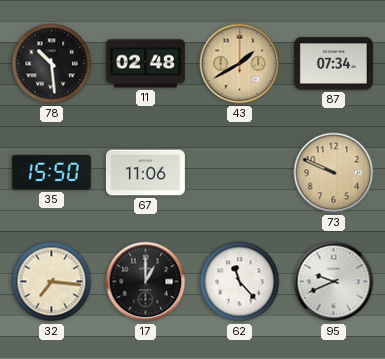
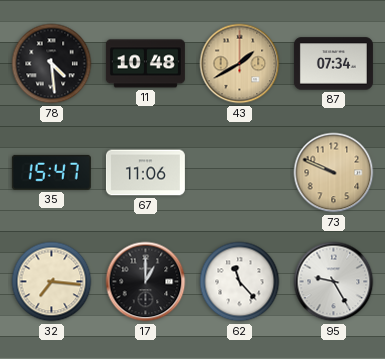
78: 10:29 -> 4:29
11: 02:48 -> 10:48
35: 15:50 -> 15:47
95: 9:41 -> 9:25
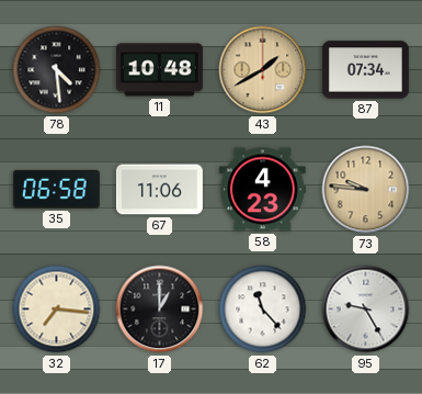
35: 15:47 -> 06:58
58: none -> 4:23
73: 9:49 -> 9:46
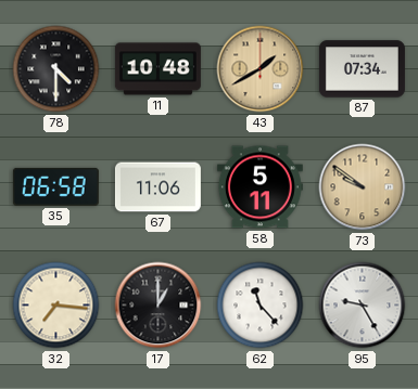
78: 4:29 -> 4:30
58: 4:23 -> 5:11
73: 9:46 -> 9:51
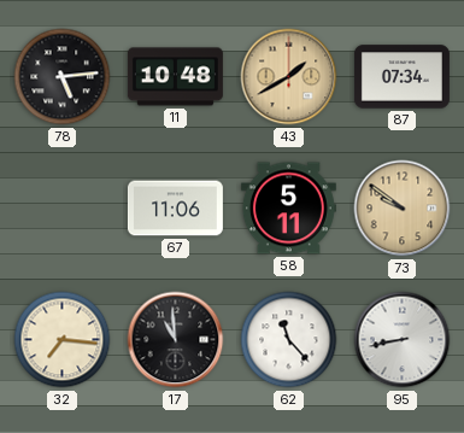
78: 4:30 -> 5:14
35: 06:58 -> none
17: 1:00 -> 10:59
95: 9:25 -> 8:43
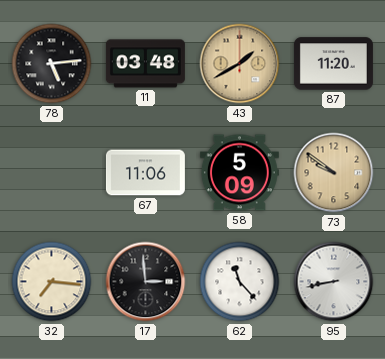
11: 10:48 -> 03:48
87: 07:34 -> 11:20
58: 5:11 -> 5:09
17: 10:59 -> 2:59
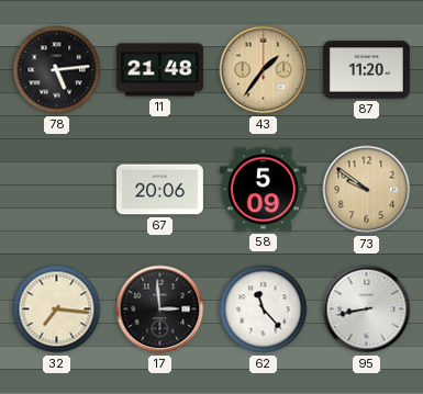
11: 03:48 -> 21:48
43: 1:40 -> 1:36
67: 11:06 -> 20:06
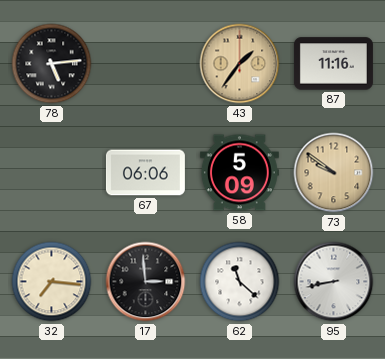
11: 21:48 -> none
87: 11:20 -> 11:16
67: 20:06 -> 06:06
62: 11:23 -> 11:22
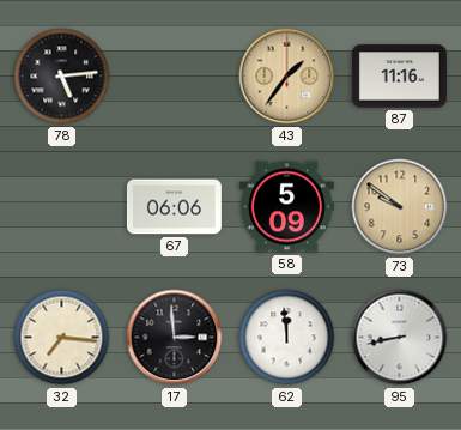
62: 11:22 -> 11:59
